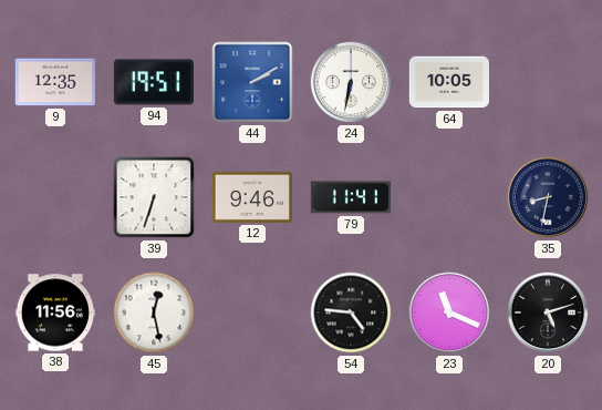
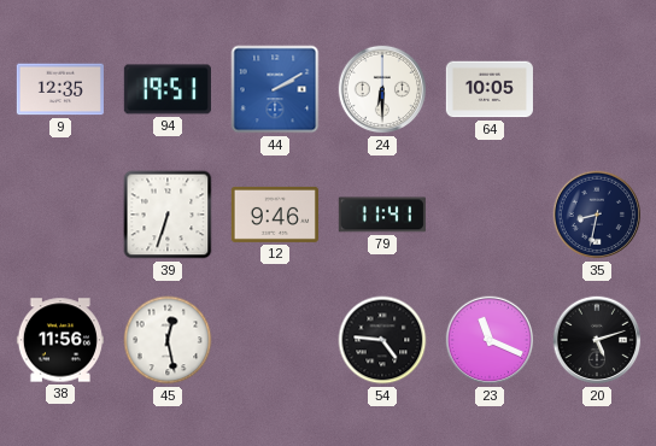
24: 6:32 -> 6:30
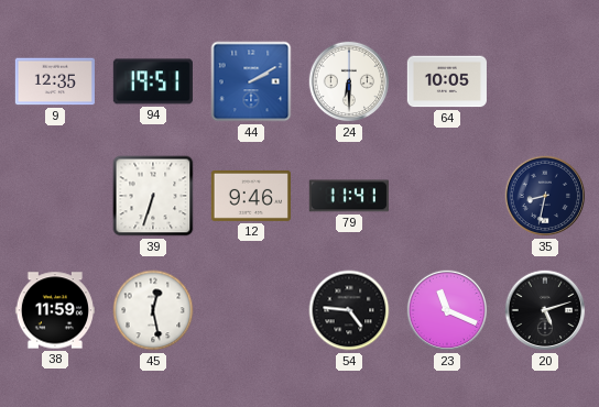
38: 11:56 -> 11:59
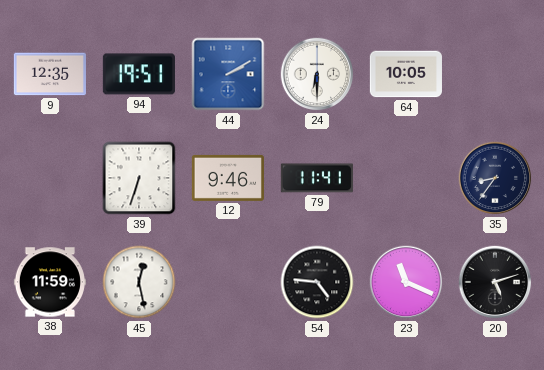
35: 8:32 -> 8:36
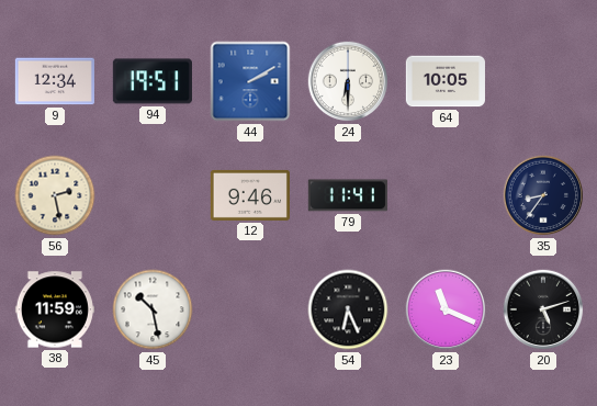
9: 12:35 -> 12:34
56: none -> 2:28
39: 6:33 -> none
45: 12:28 -> 10:28
54: 4:46 -> 6:26
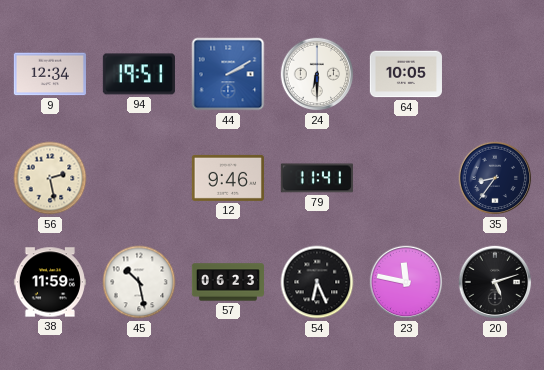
57: none -> 06:23
23: 11:19 -> 11:47
